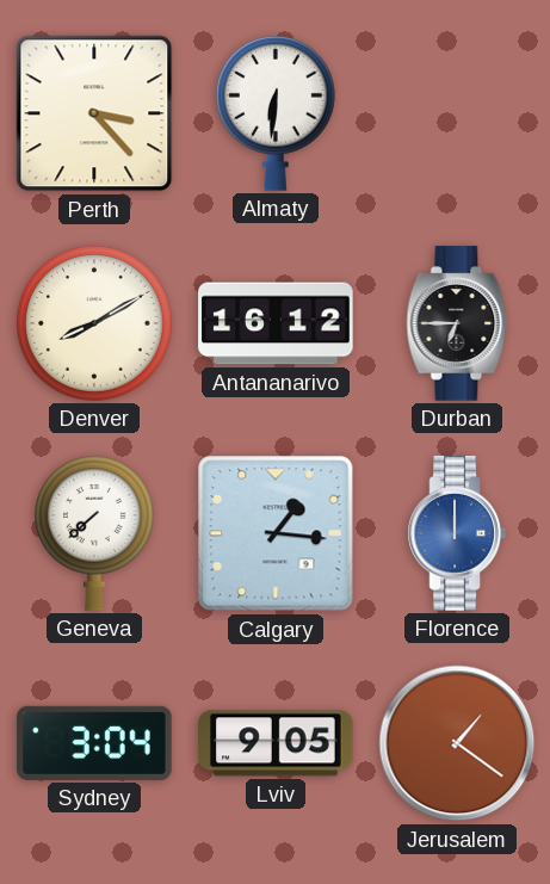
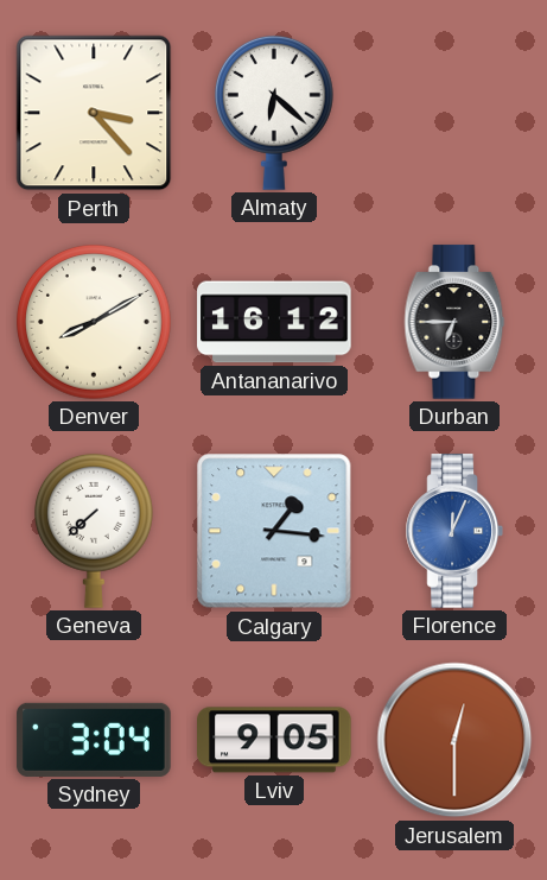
Almaty: 6:31 -> 6:22
Florence: 12:00 -> 12:04
Jerusalem: 1:21 -> 12:30
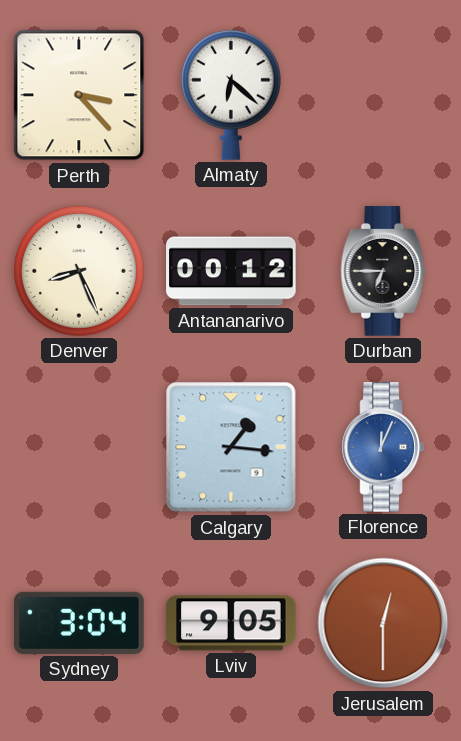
Denver: 8:10 -> 8:26
Antananarivo: 16:12 -> 00:12
Geneva: 7:38 -> none
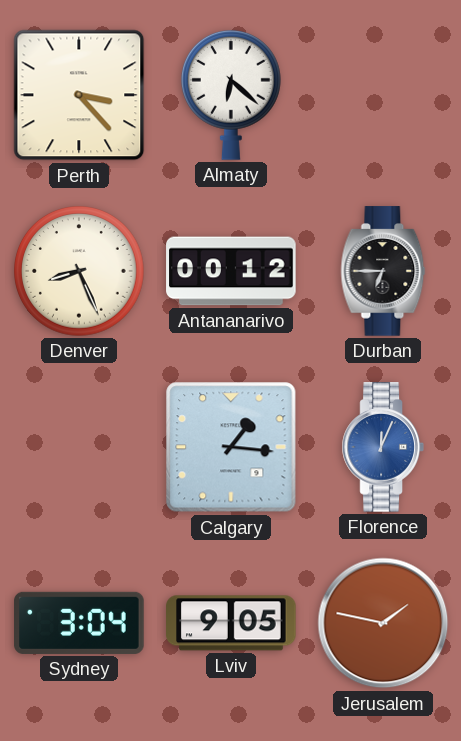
Jerusalem: 12:30 -> 1:47
